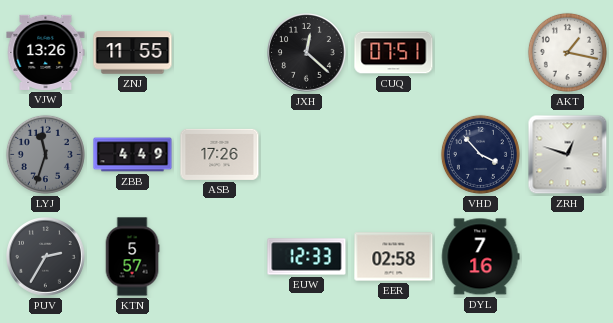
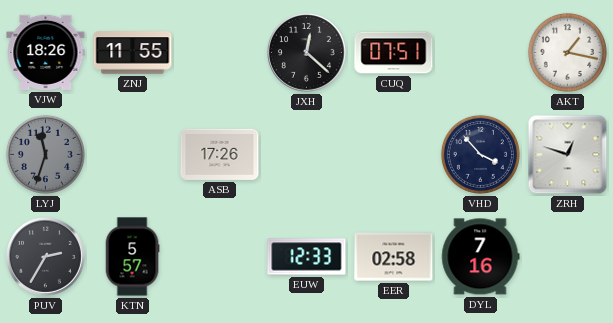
VJW: 13:26 -> 18:26
ZBB: 4:49 -> none
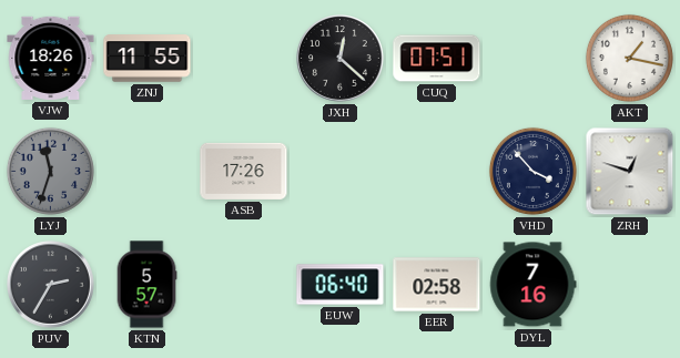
EUW: 12:33 -> 06:40
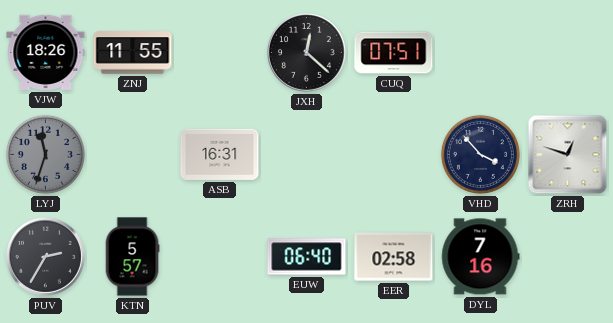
AKT: 1:17 -> none
ASB: 17:26 -> 16:31
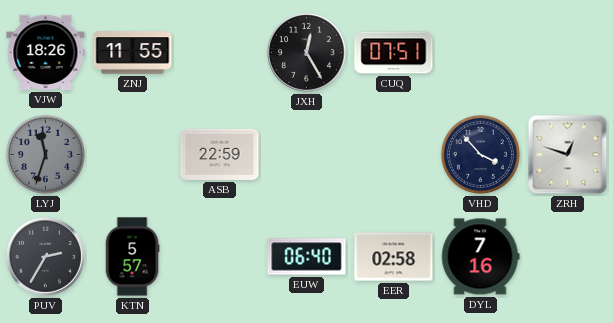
JXH: 12:22 -> 12:25
ASB: 16:31 -> 22:59
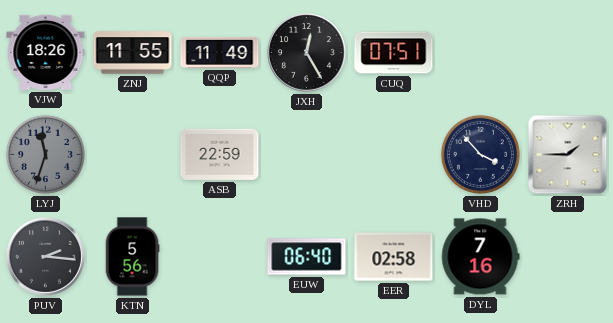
QQP: none -> 11:49
ZRH: 12:48 -> 1:45
PUV: 2:35 -> 2:16
KTN: 5:57 -> 5:56
